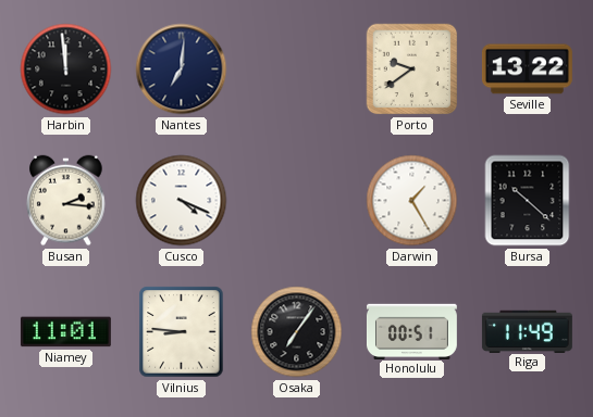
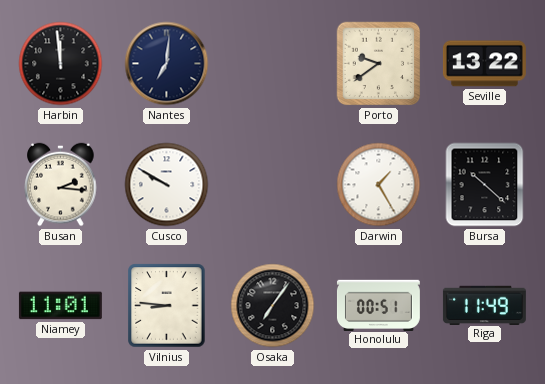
Cusco: 4:19 -> 9:50
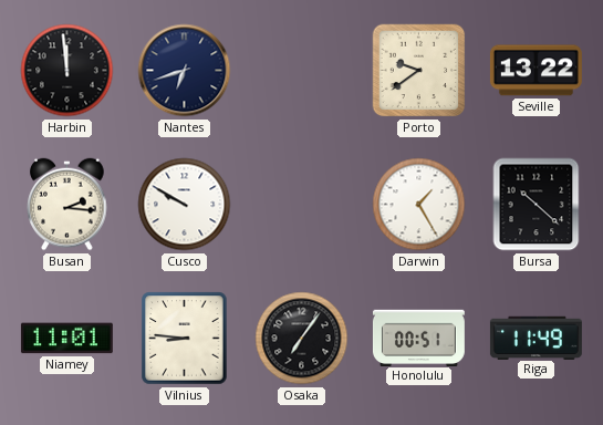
Nantes: 7:01 -> 6:42
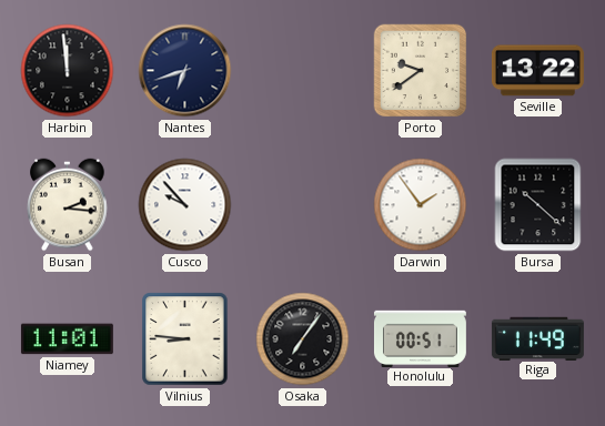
Cusco: 9:50 -> 9:53
Darwin: 1:25 -> 1:54
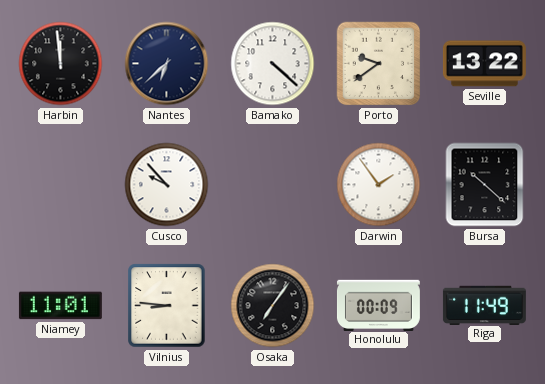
Nantes: 6:42 -> 6:38
Bamako: none -> 4:22
Busan: 2:16 -> none
Honolulu: 00:51 -> 00:09
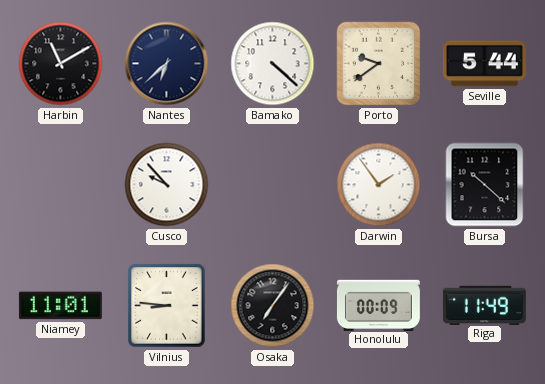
Harbin: 11:59 -> 11:10
Seville: 13:22 -> 5:44
